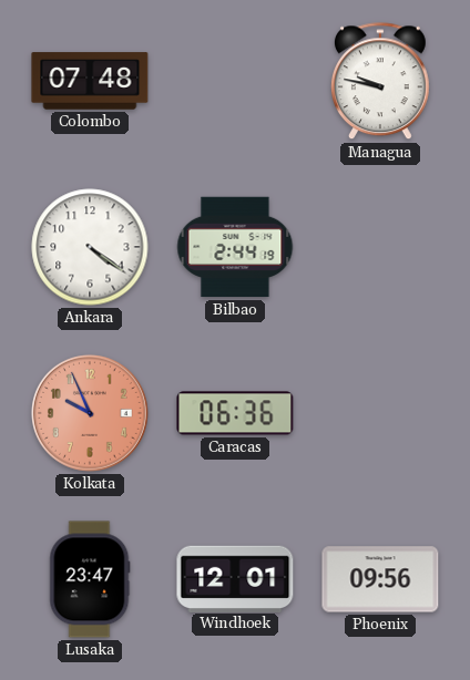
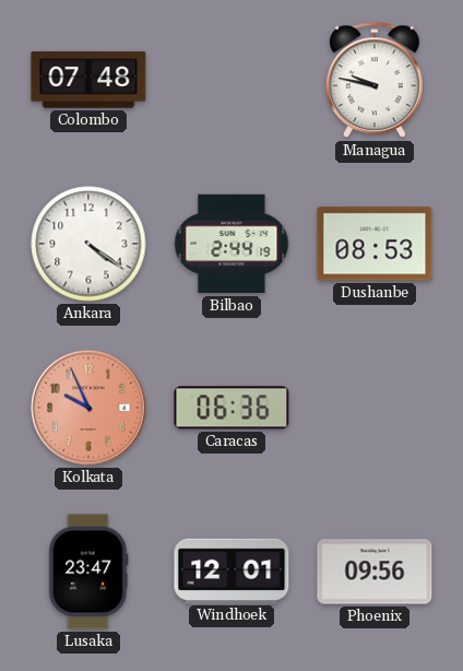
Dushanbe: none -> 08:53
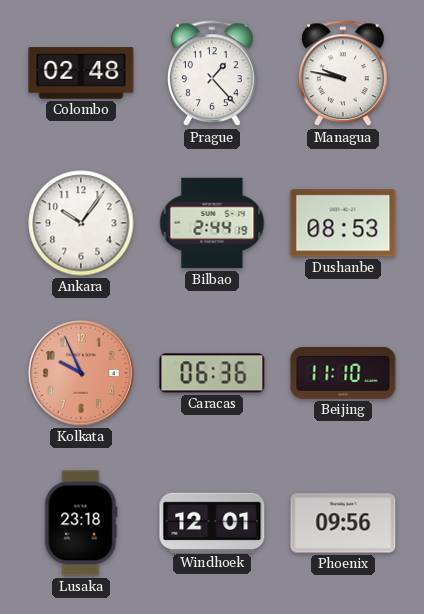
Colombo: 07:48 -> 02:48
Prague: none -> 1:23
Ankara: 4:21 -> 10:06
Beijing: none -> 11:10
Lusaka: 23:47 -> 23:18
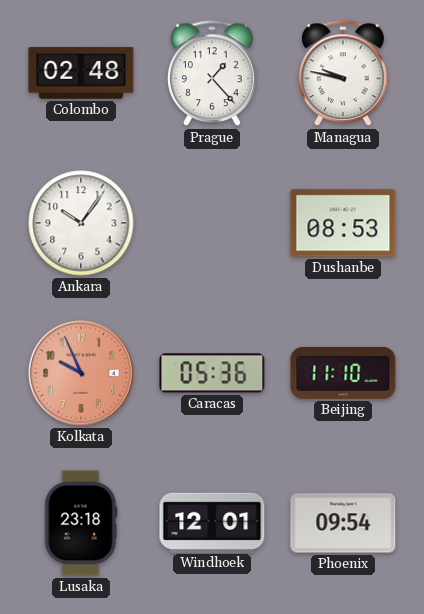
Bilbao: 2:44 -> none
Caracas: 06:36 -> 05:36
Phoenix: 09:56 -> 09:54
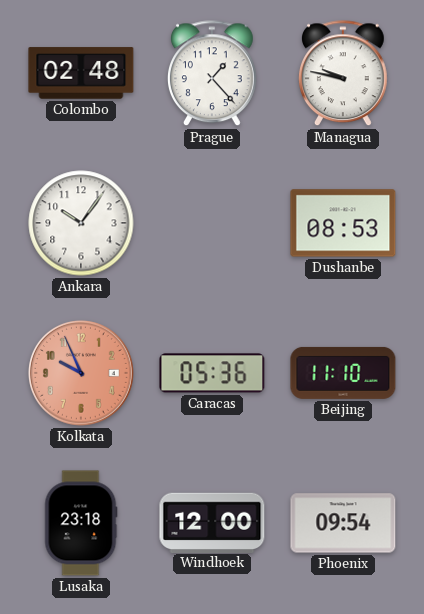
Windhoek: 12:01 -> 12:00
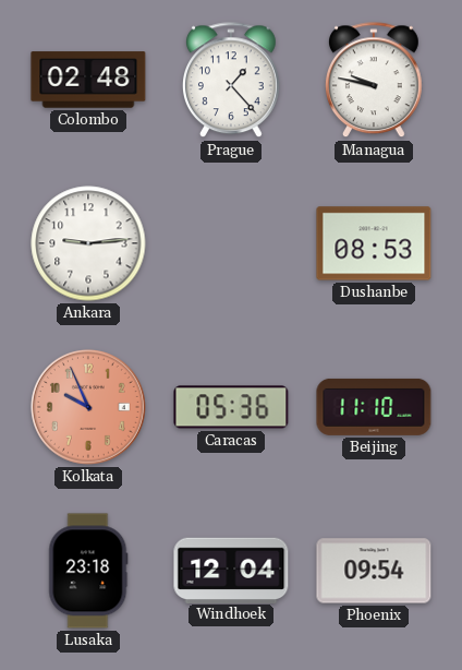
Ankara: 10:06 -> 9:14
Windhoek: 12:00 -> 12:04
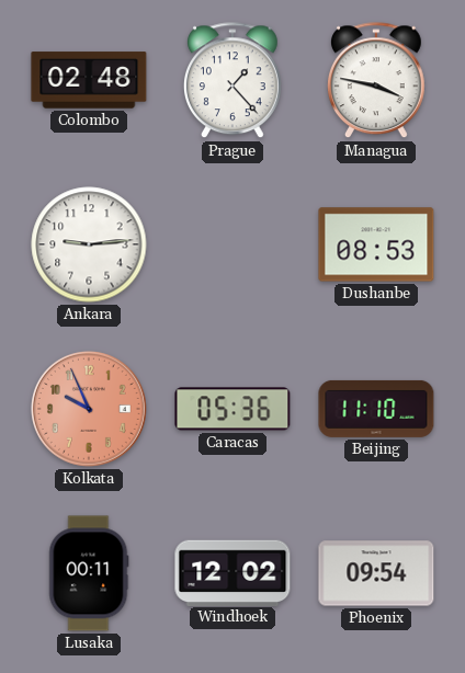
Managua: 9:47 -> 3:47
Lusaka: 23:18 -> 00:11
Windhoek: 12:04 -> 12:02
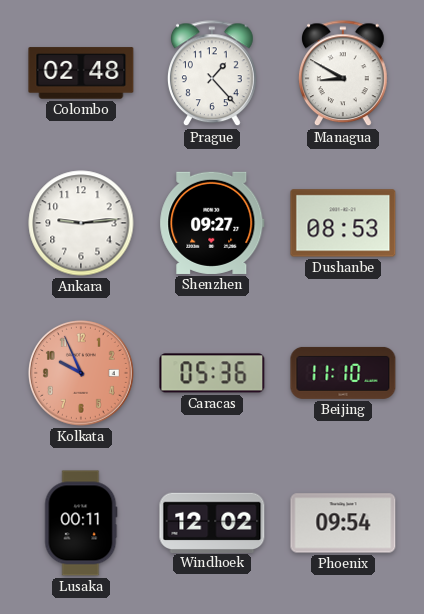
Managua: 3:47 -> 8:50
Shenzhen: none -> 09:27
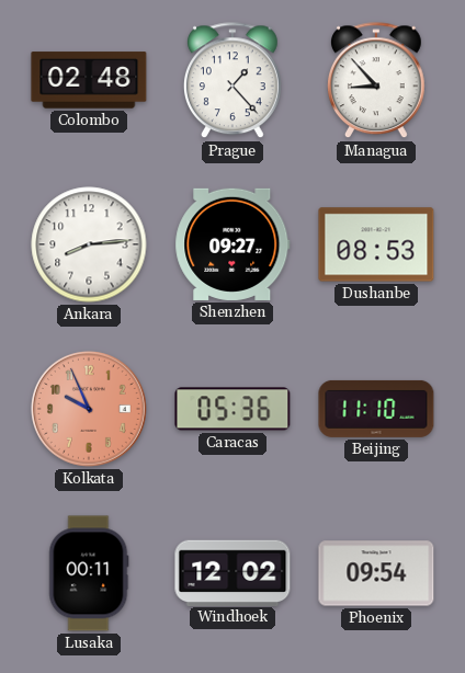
Managua: 8:50 -> 8:53
Ankara: 9:14 -> 8:14
